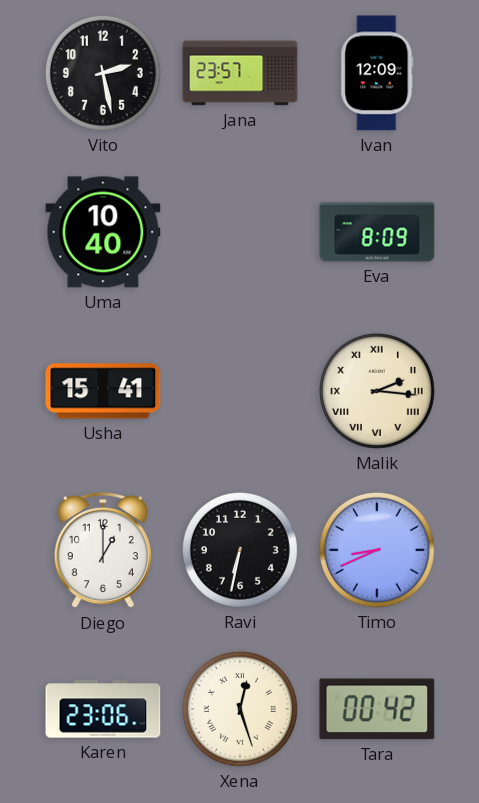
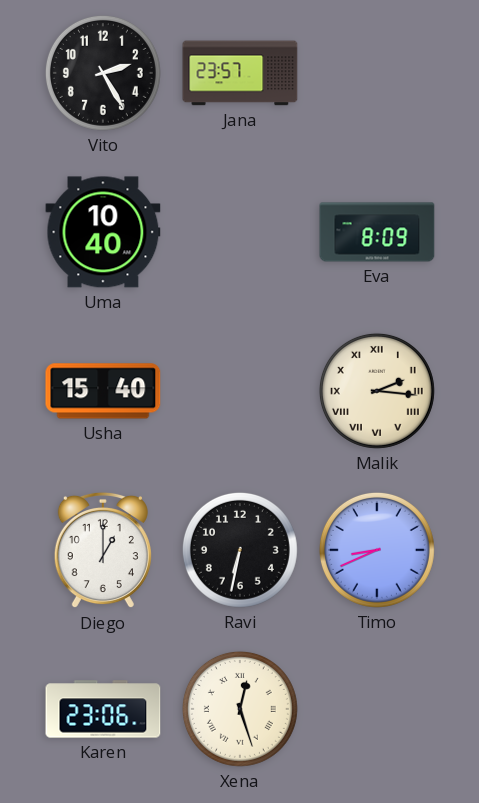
Vito: 2:28 -> 2:25
Ivan: 12:09 -> none
Usha: 15:41 -> 15:40
Tara: 00:42 -> none
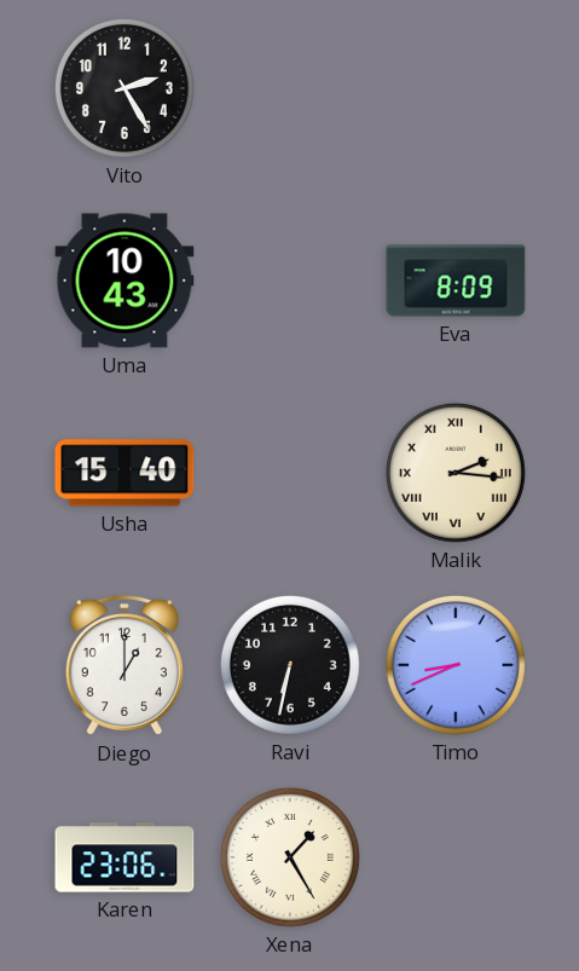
Jana: 23:57 -> none
Uma: 10:40 -> 10:43
Xena: 12:27 -> 1:25
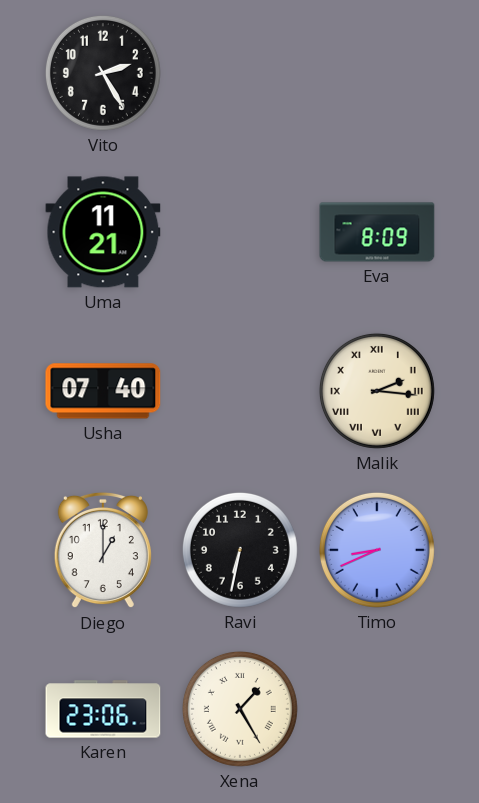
Uma: 10:43 -> 11:21
Usha: 15:40 -> 07:40
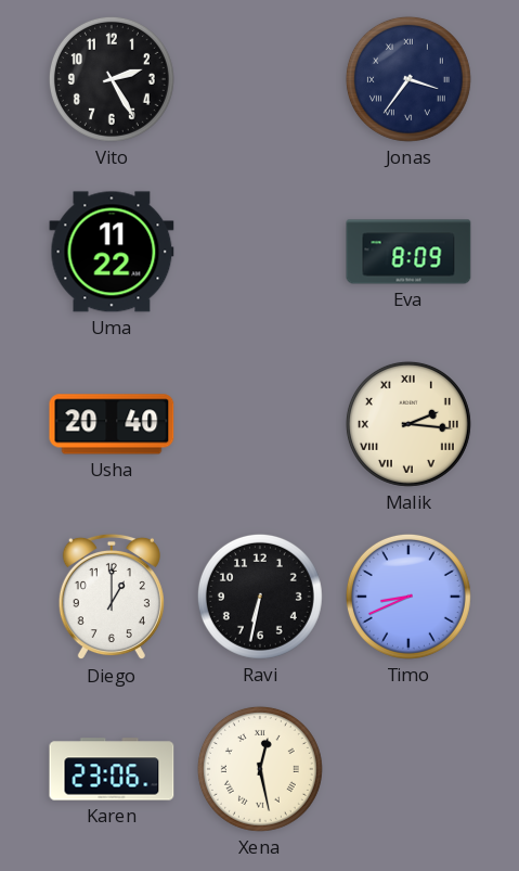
Jonas: none -> 3:36
Uma: 11:21 -> 11:22
Usha: 07:40 -> 20:40
Xena: 1:25 -> 12:28
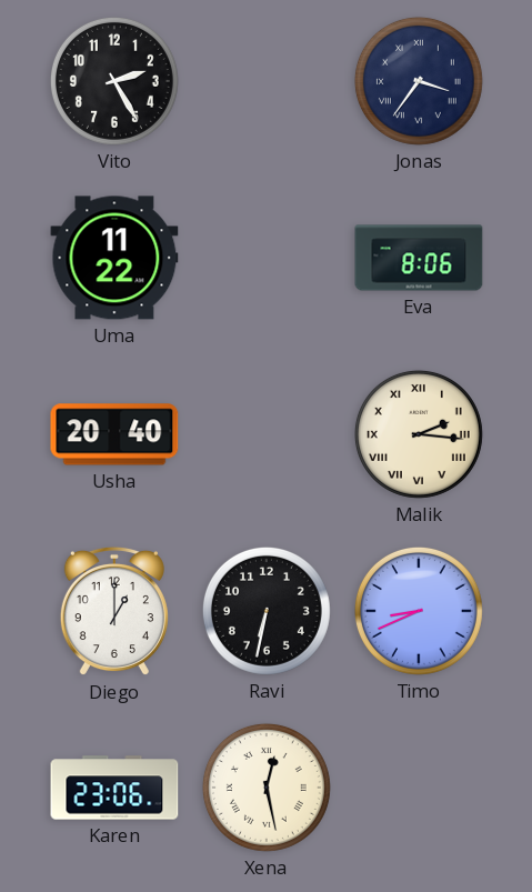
Eva: 8:09 -> 8:06
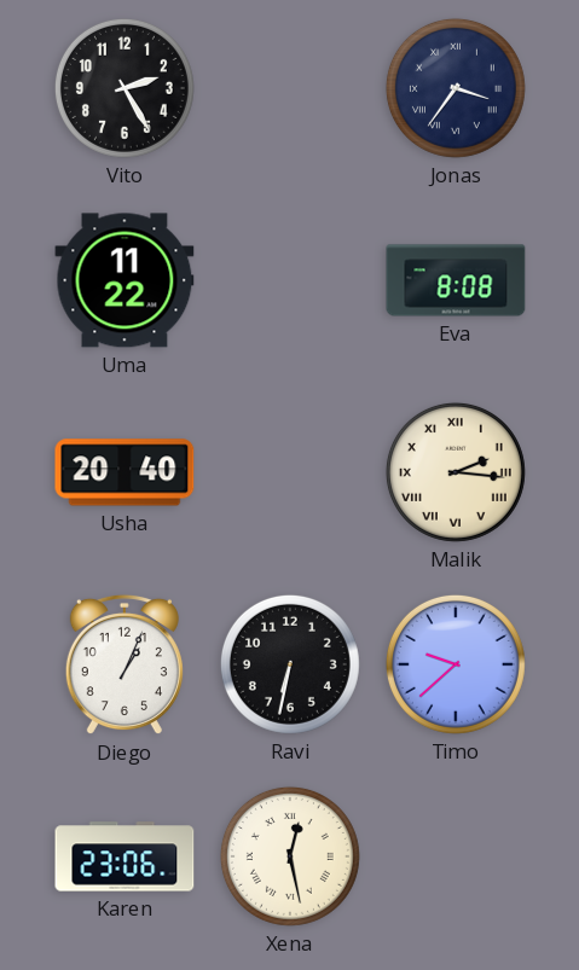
Eva: 8:06 -> 8:08
Diego: 1:00 -> 1:04
Timo: 8:41 -> 9:38
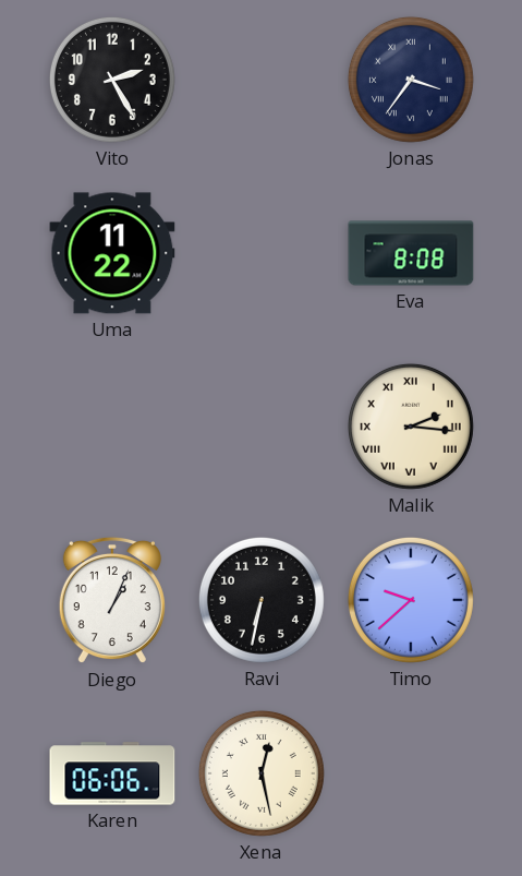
Usha: 20:40 -> none
Karen: 23:06 -> 06:06
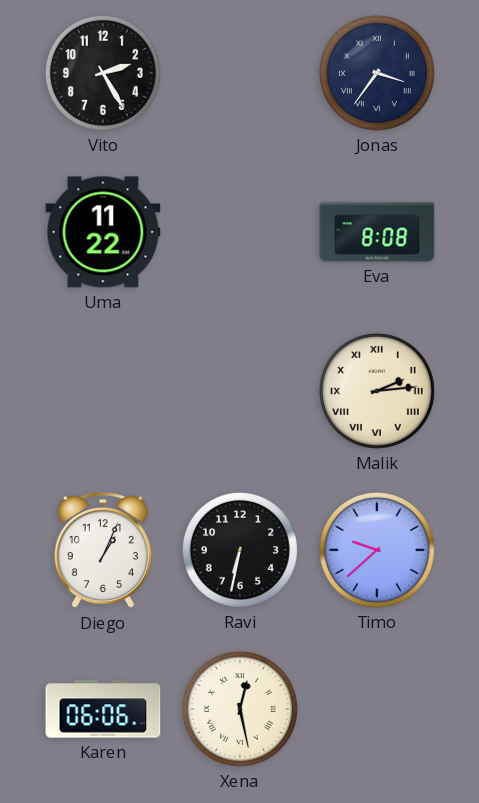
Malik: 2:16 -> 2:14
